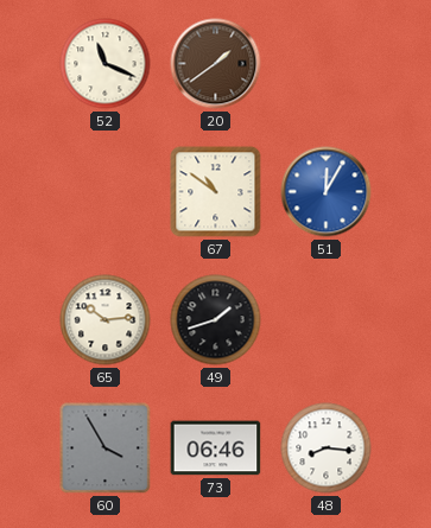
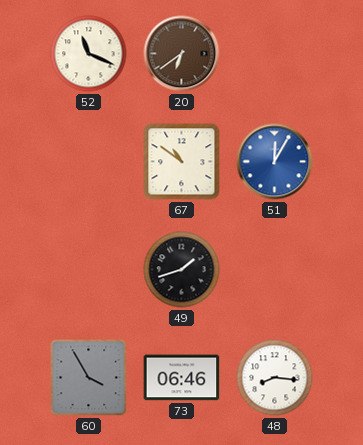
20: 1:39 -> 6:39
65: 10:14 -> none
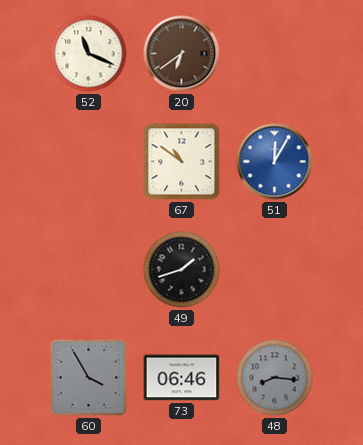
48 dial: white -> grey
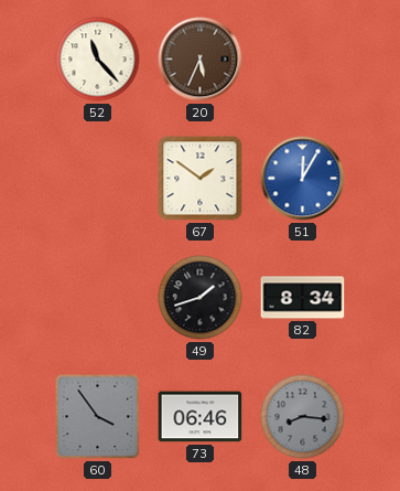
52: 11:19 -> 11:23
20: 6:39 -> 5:34
67: 10:51 -> 1:51
82: none -> 8:34
60: 3:55 -> 3:54
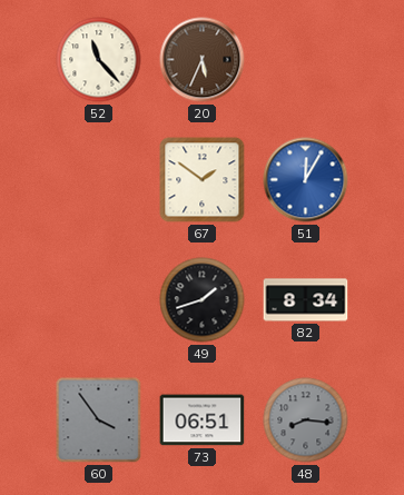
73: 06:46 -> 06:51
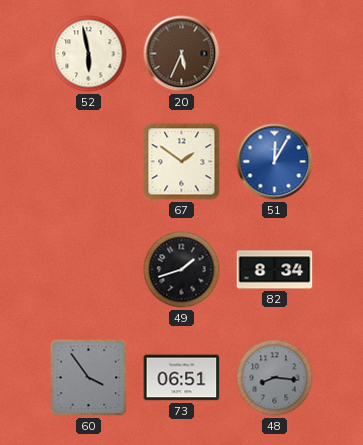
52: 11:23 -> 5:58
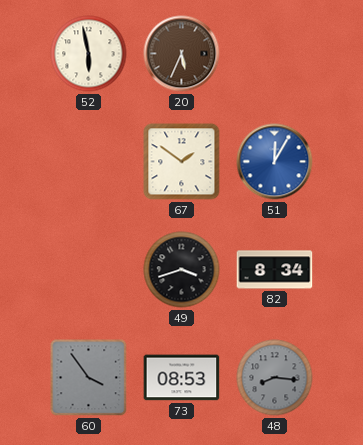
49: 1:42 -> 3:42
73: 06:51 -> 08:53
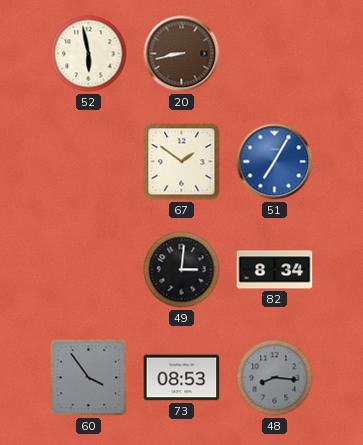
20: 5:34 -> 8:43
51: 12:05 -> 7:05
49: 3:42 -> 3:01
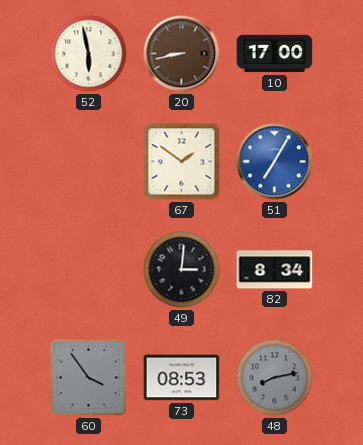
10: none -> 17:00
48: 8:16 -> 8:13
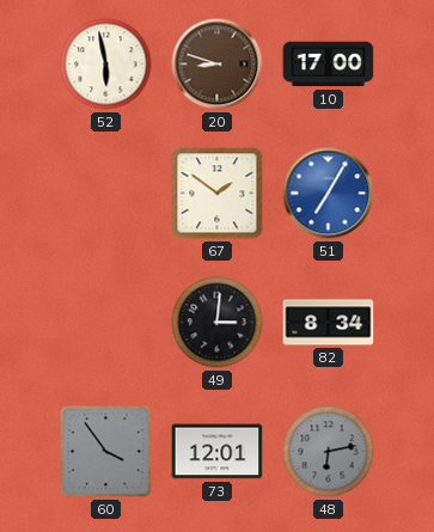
20: 8:43 -> 8:48
73: 08:53 -> 12:01
48: 8:13 -> 6:13
